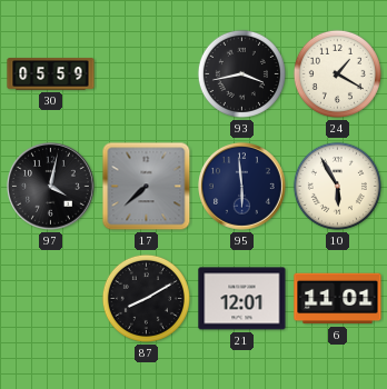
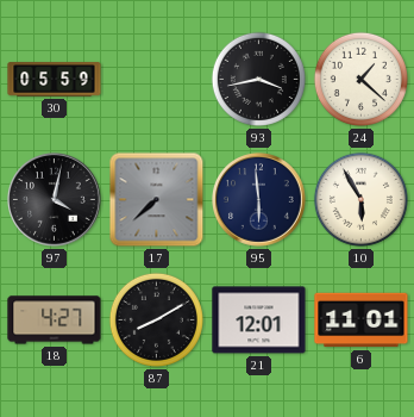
24: 1:20 -> 1:22
18: none -> 4:27
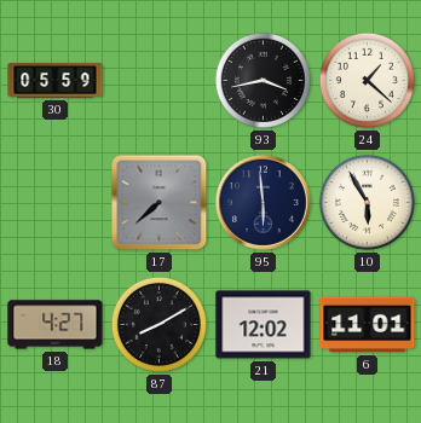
97: 4:02 -> none
21: 12:01 -> 12:02
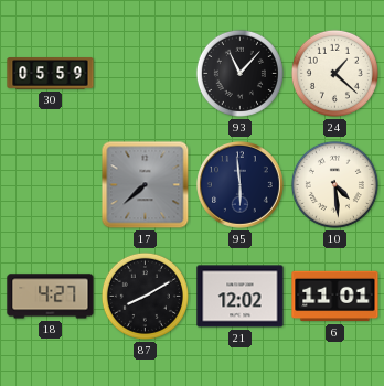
93: 3:43 -> 11:07
10: 5:55 -> 4:29
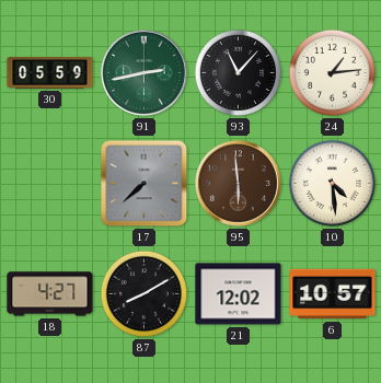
91: none -> 2:43
24: 1:22 -> 1:14
95 dial: navy -> brown
6: 11:01 -> 10:57
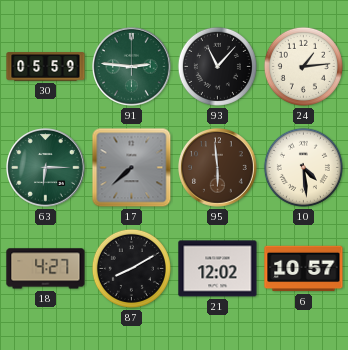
91: 2:43 -> 2:46
63: none -> 6:15
